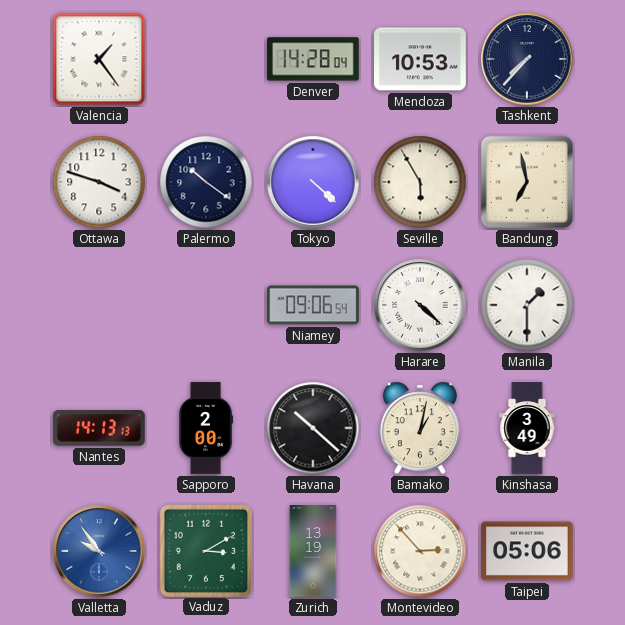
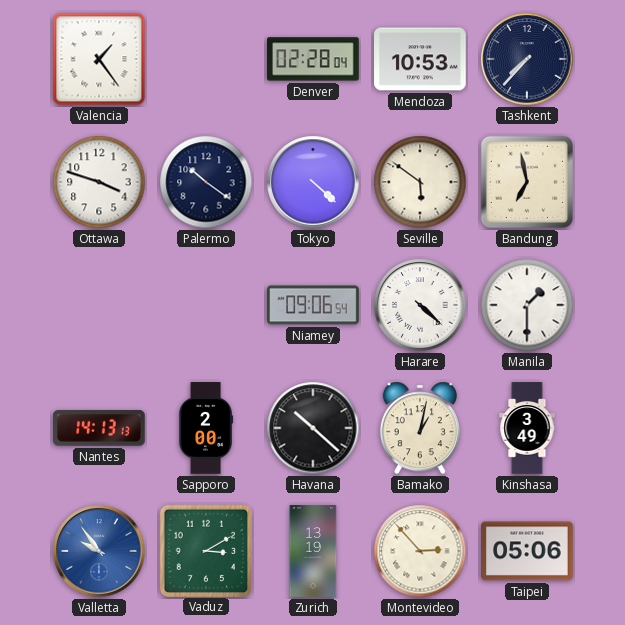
Denver: 14:28 -> 02:28
Seville: 5:55 -> 5:51
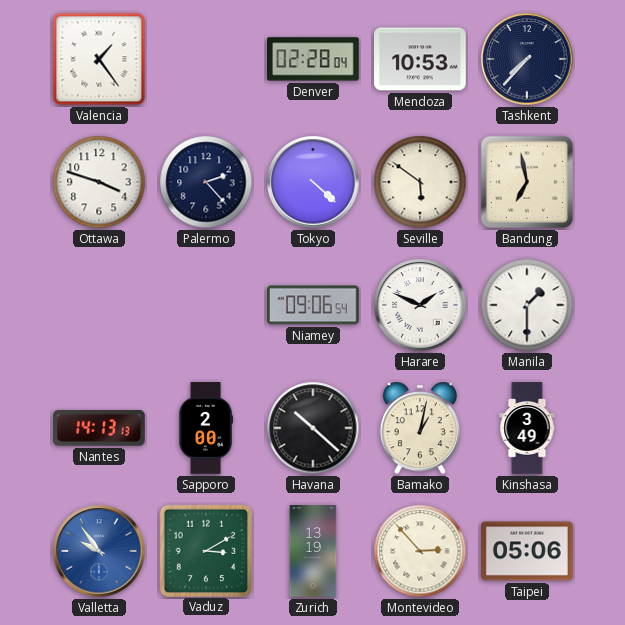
Palermo: 10:21 -> 2:23
Harare: 4:22 -> 1:49
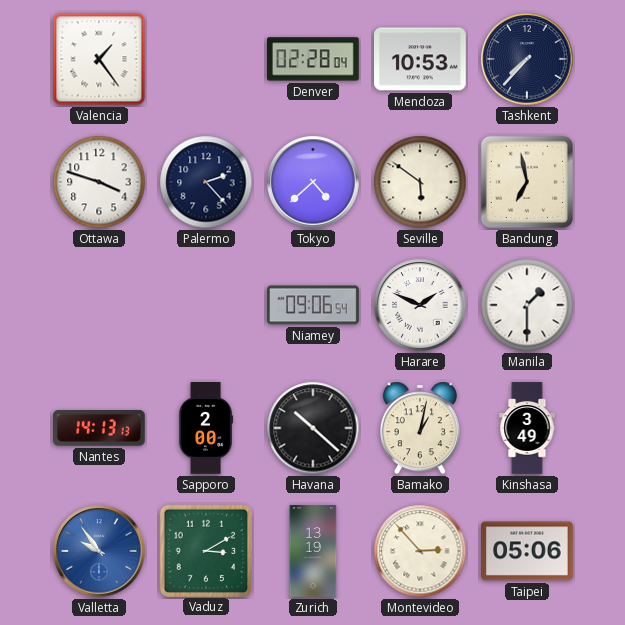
Tokyo: 4:22 -> 4:38
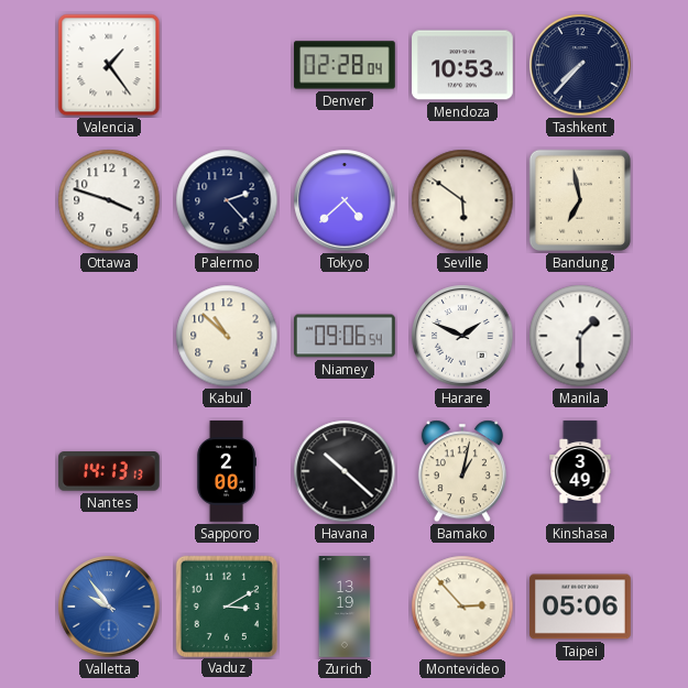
Kabul: none -> 10:52
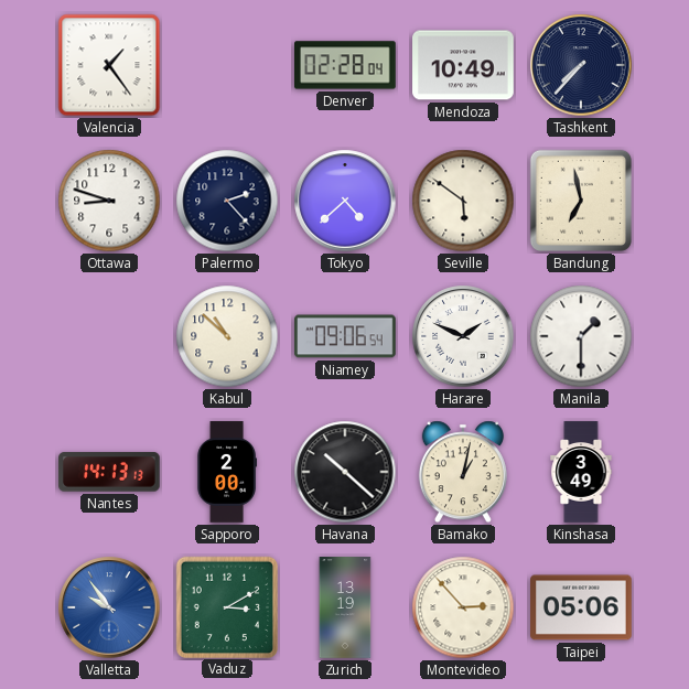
Mendoza: 10:53 -> 10:49
Ottawa: 3:48 -> 8:48
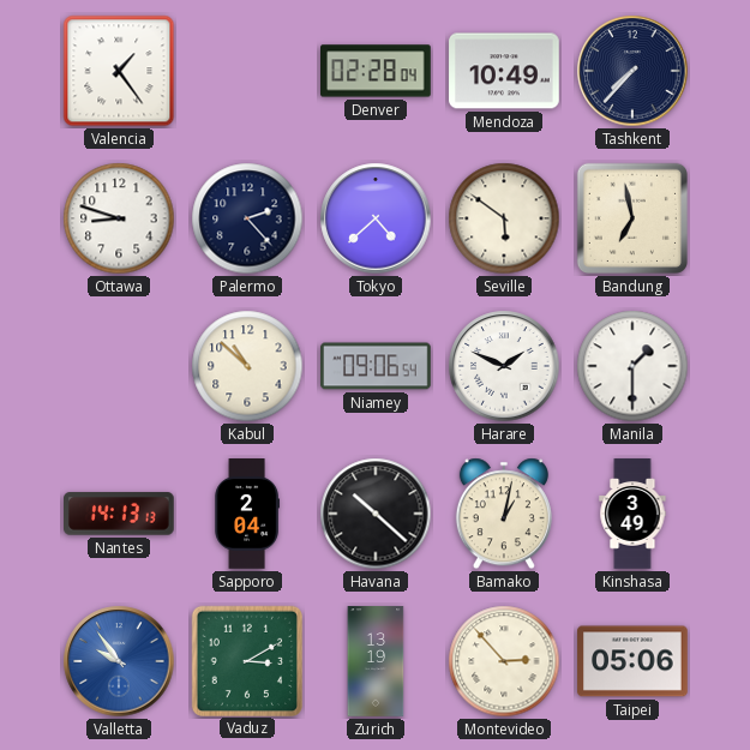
Sapporo: 2:00 -> 2:04
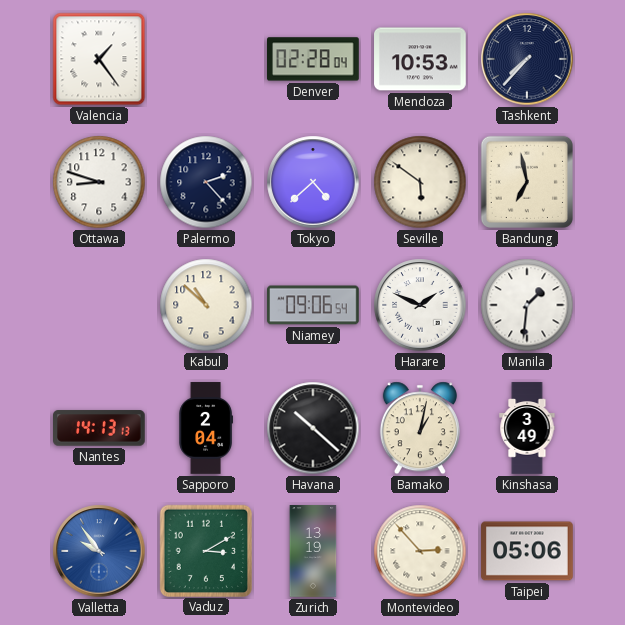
Mendoza: 10:49 -> 10:53
Manila: 1:30 -> 1:31
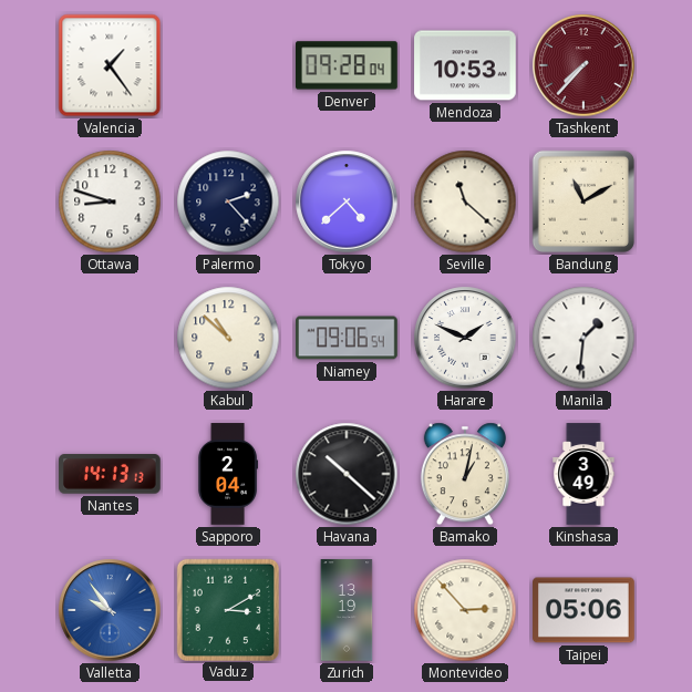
Denver: 02:28 -> 09:28
Tashkent dial: navy -> burgundy
Seville: 5:51 -> 11:22
Bandung: 6:58 -> 11:10
